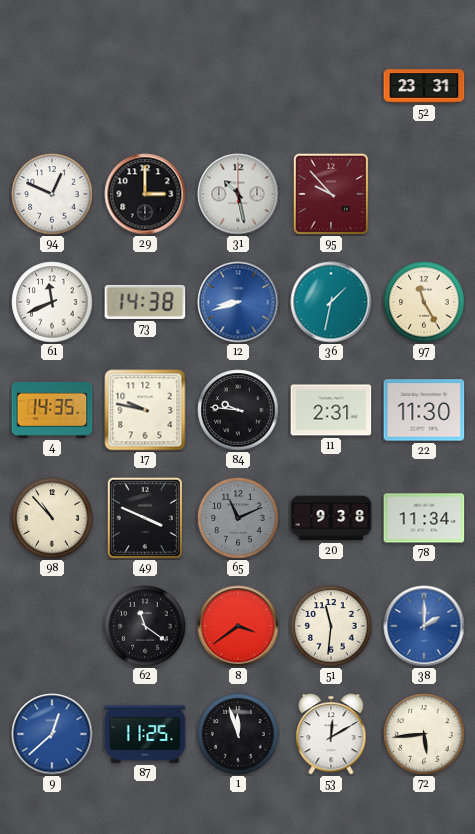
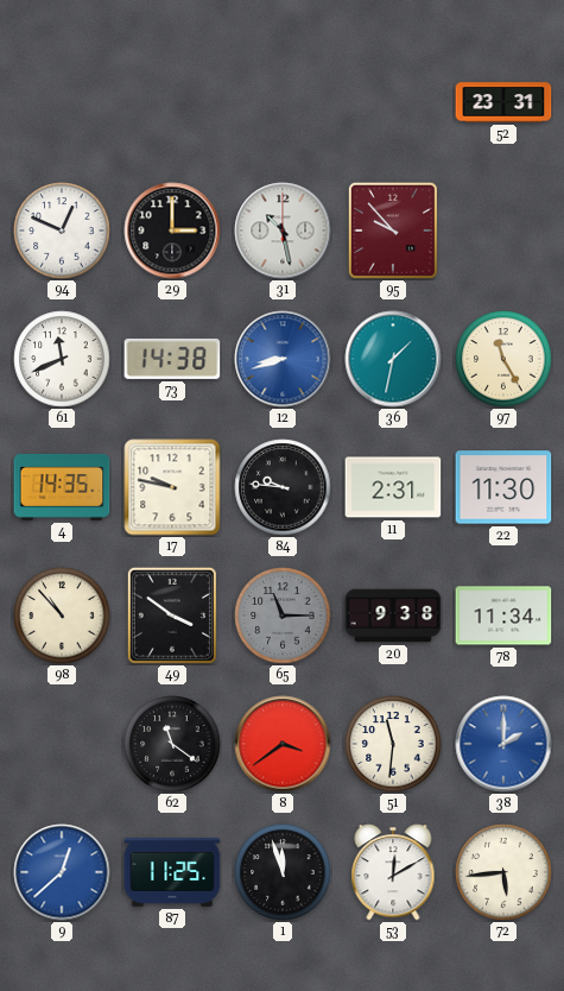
49: 3:49 -> 3:51
65: 11:11 -> 11:15
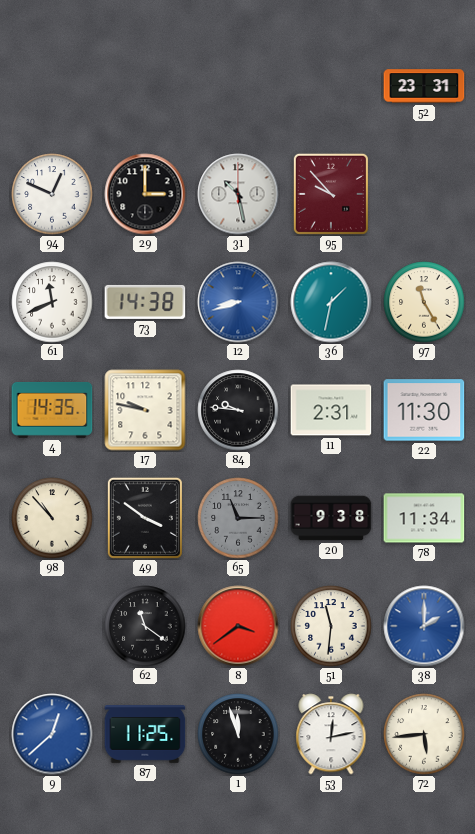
53: 12:10 -> 12:13
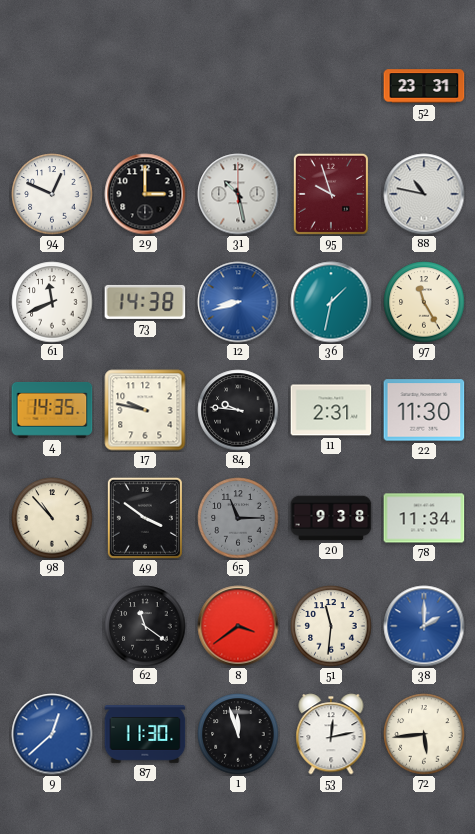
95: 9:53 -> 9:57
88: none -> 10:47
87: 11:25 -> 11:30
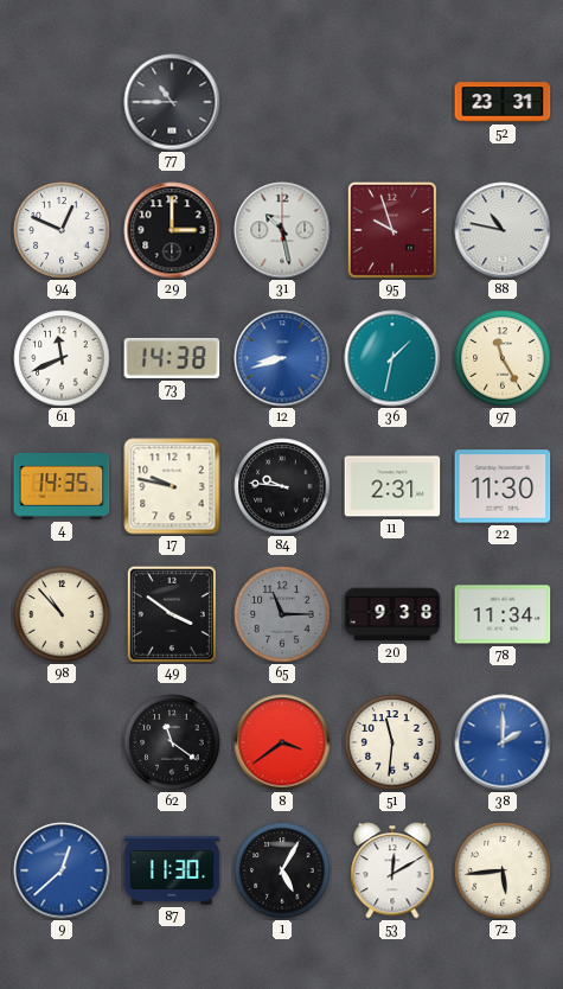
77: none -> 10:45
1: 11:57 -> 5:05
53: 12:13 -> 12:10
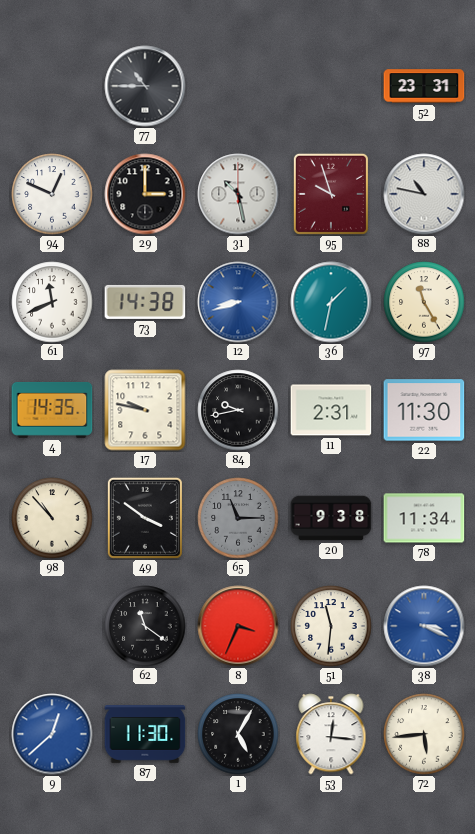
84: 9:46 -> 9:43
8: 3:39 -> 3:34
38: 2:00 -> 3:19
53: 12:10 -> 12:16
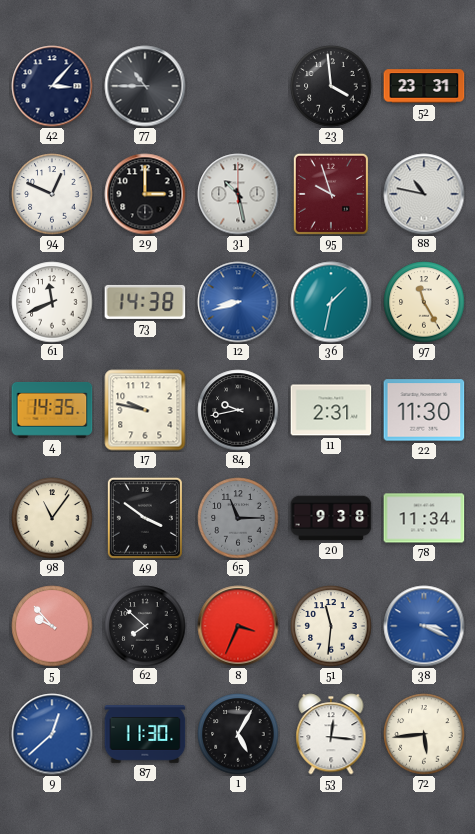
42: none -> 3:07
23: none -> 3:59
98: 10:53 -> 11:06
5: none -> 9:53
62: 11:21 -> 7:52
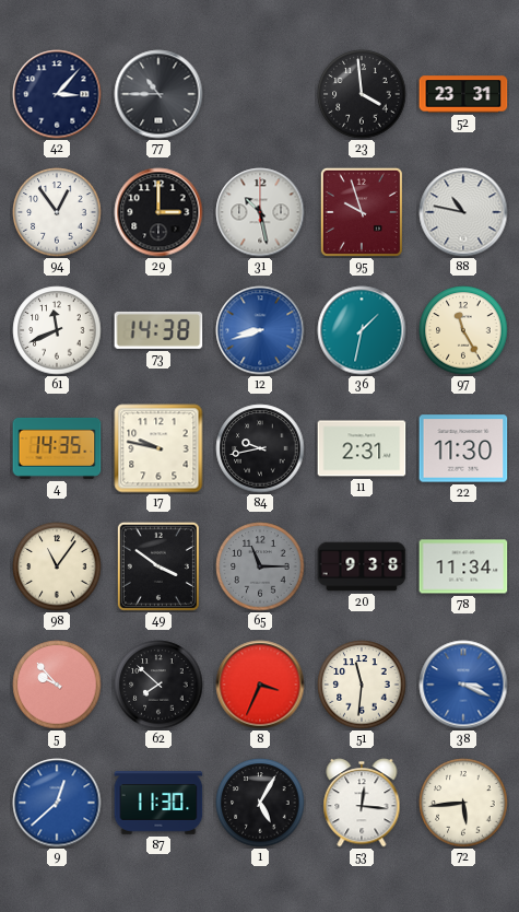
94: 12:49 -> 12:54
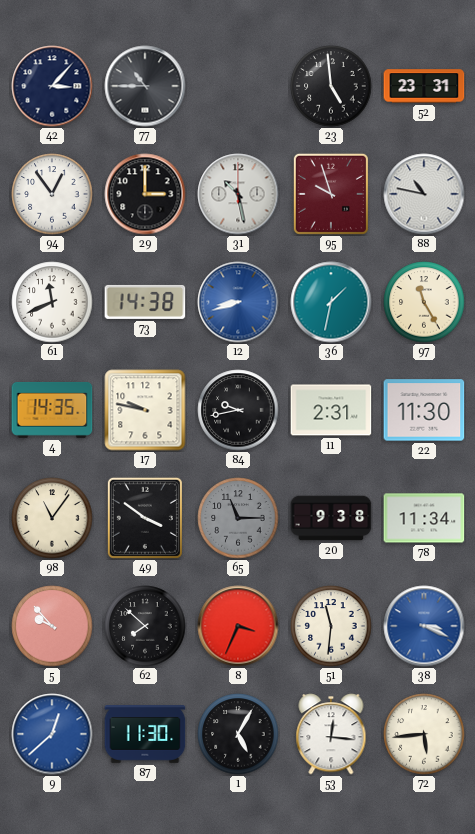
23: 3:59 -> 4:59
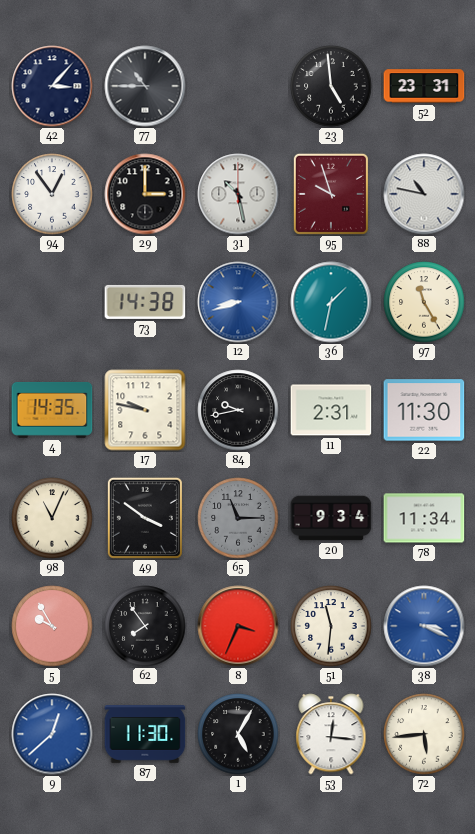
61: 11:41 -> none
98: 11:06 -> 11:04
20: 9:38 -> 9:34
5: 9:53 -> 9:55
62: 7:52 -> 7:54
